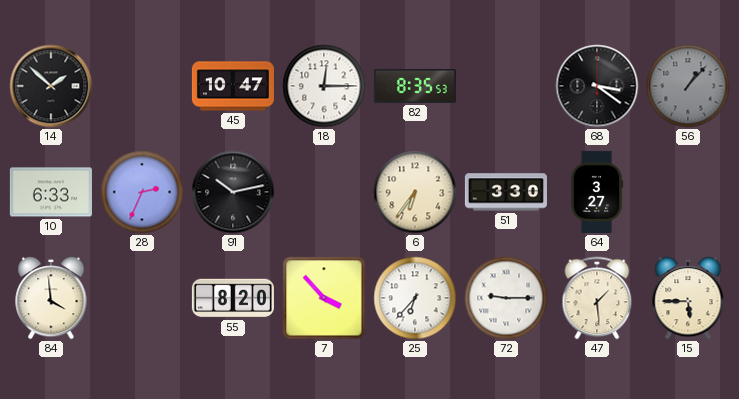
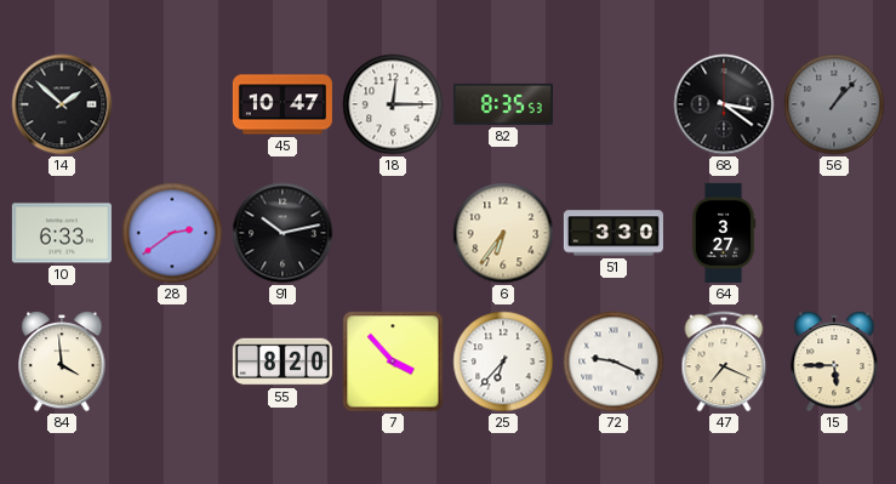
28: 2:34 -> 2:39
72: 9:15 -> 9:19
47: 1:29 -> 7:19
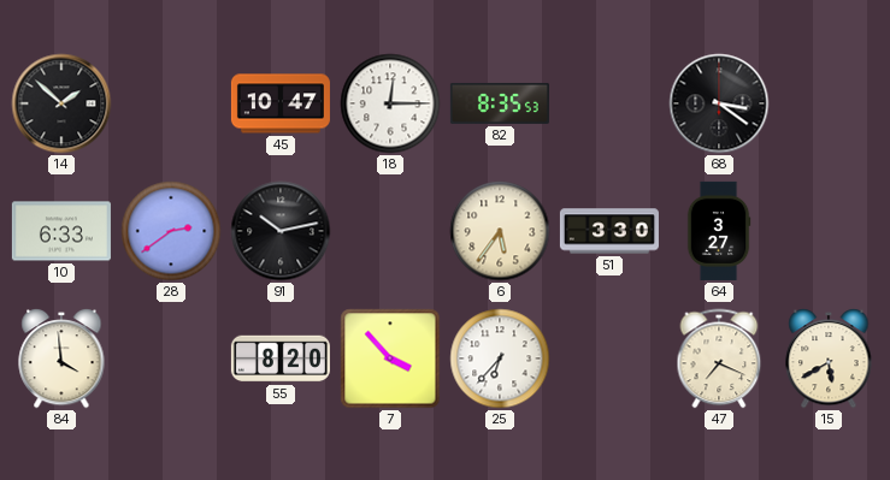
56: 1:07 -> none
6: 6:36 -> 5:36
72: 9:19 -> none
15: 5:45 -> 5:40
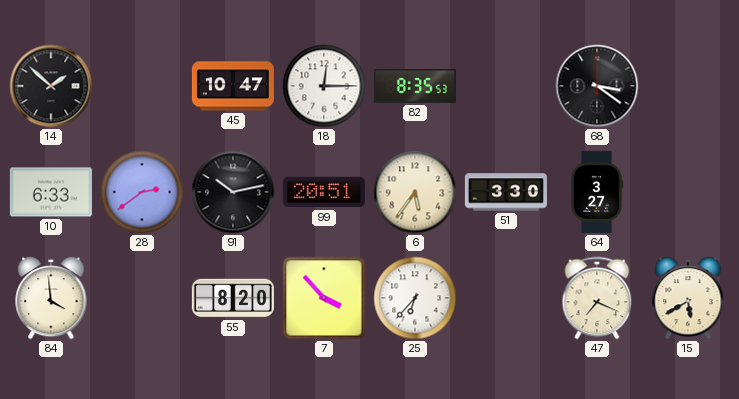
99: none -> 20:51
